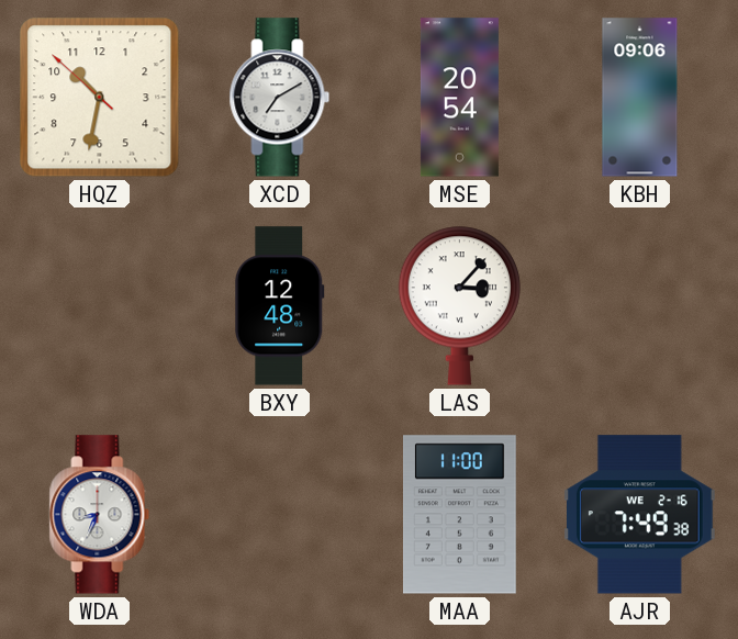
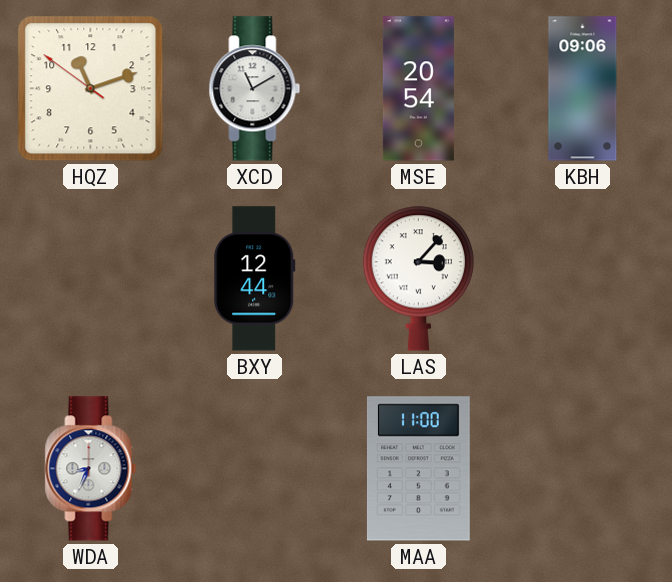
HQZ: 10:31 -> 11:11
XCD: 7:10 -> 11:10
BXY: 12:48 -> 12:44
AJR: 7:49 -> none
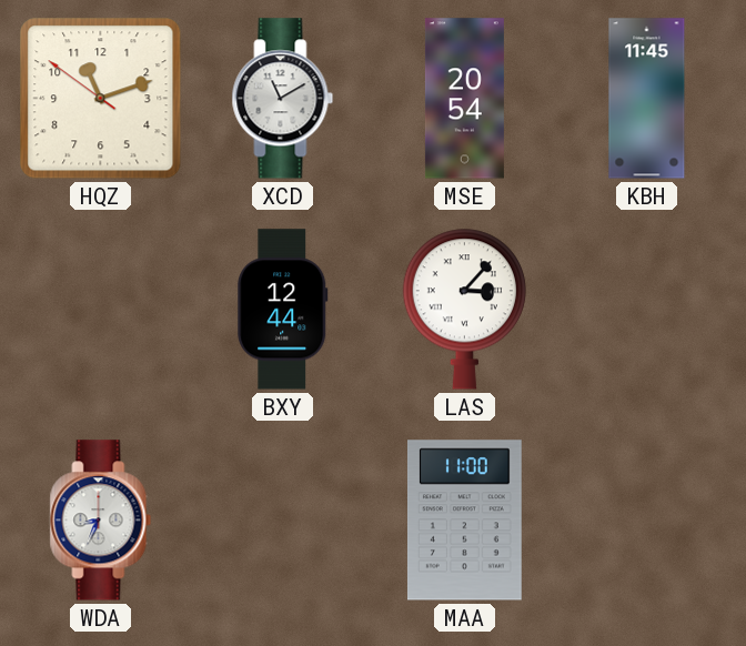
KBH: 09:06 -> 11:45
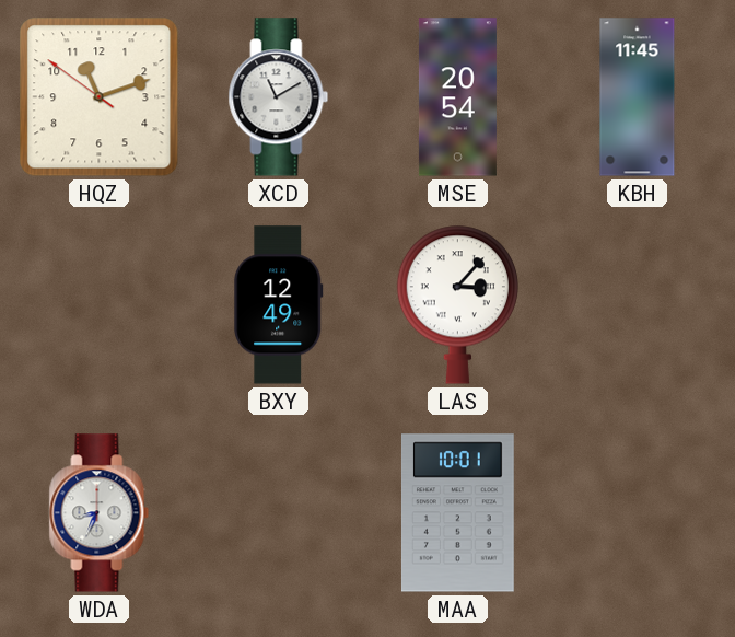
BXY: 12:44 -> 12:49
MAA: 11:00 -> 10:01
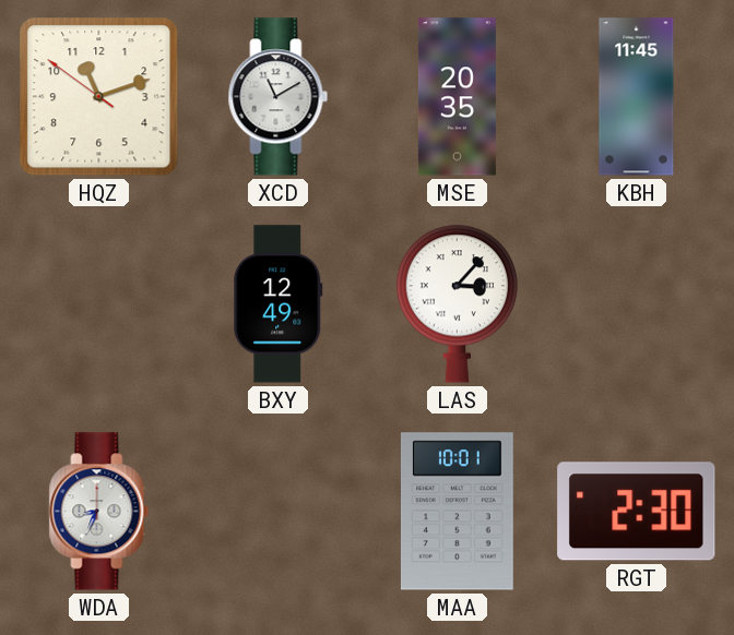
MSE: 20:54 -> 20:35
RGT: none -> 2:30
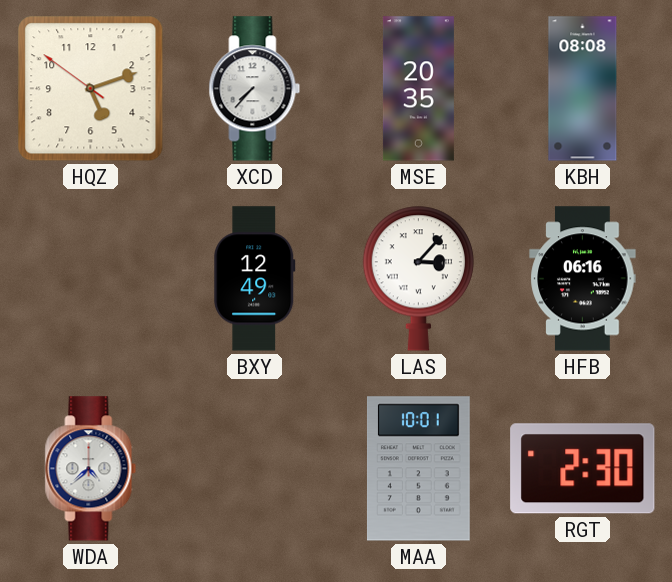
HQZ: 11:11 -> 5:11
XCD: 11:10 -> 7:37
KBH: 11:45 -> 08:08
HFB: none -> 06:16
WDA: 8:34 -> 4:38
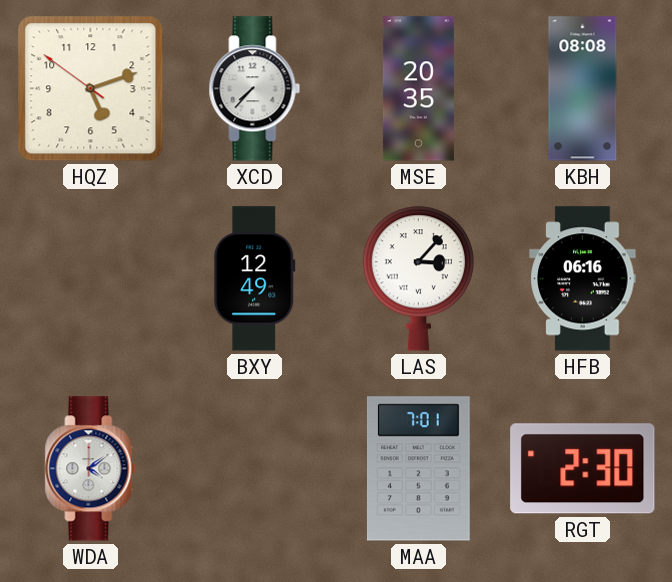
WDA: 4:38 -> 4:09
MAA: 10:01 -> 7:01
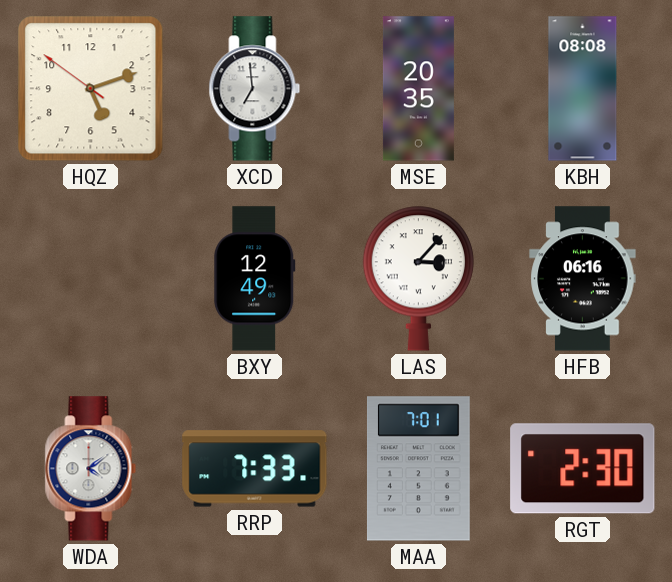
XCD: 7:37 -> 6:59
RRP: none -> 7:33
